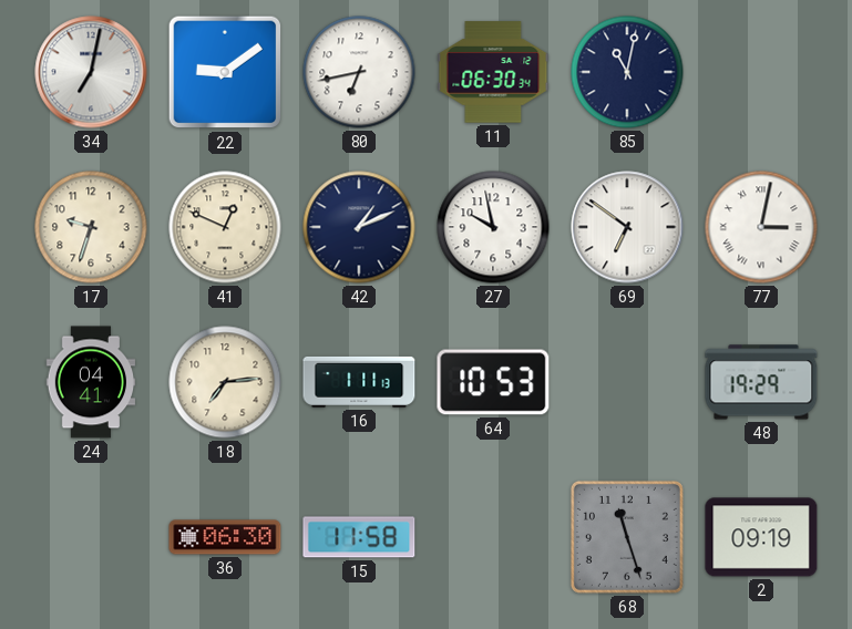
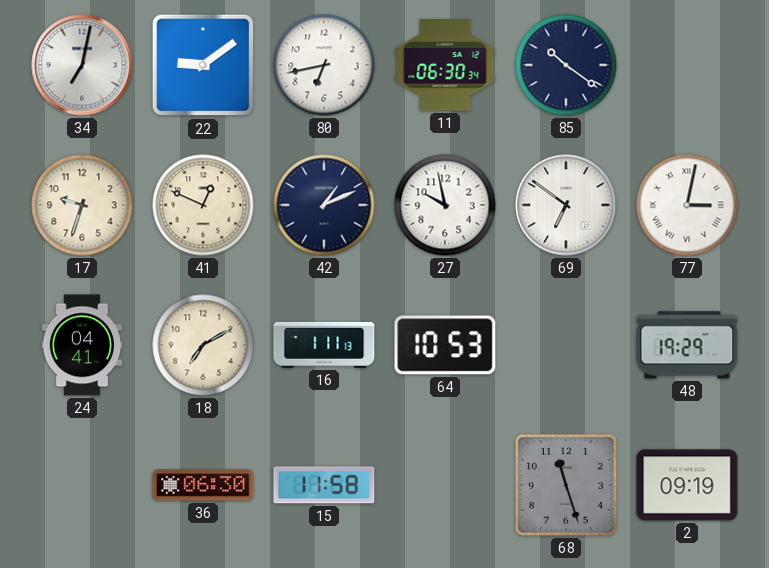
85: 11:02 -> 10:21
18: 7:14 -> 7:10
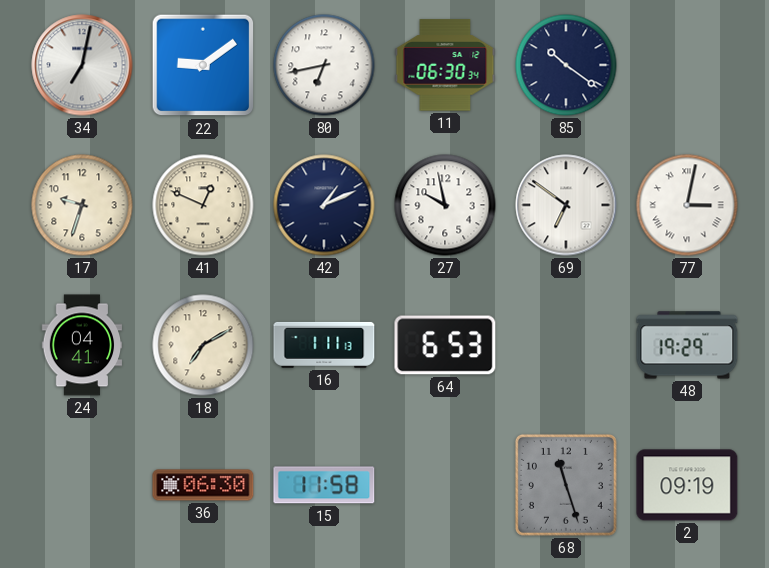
64: 10:53 -> 6:53
